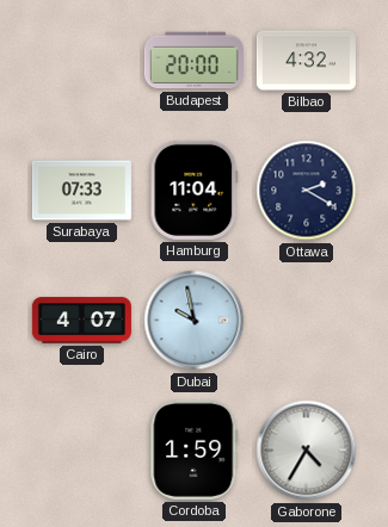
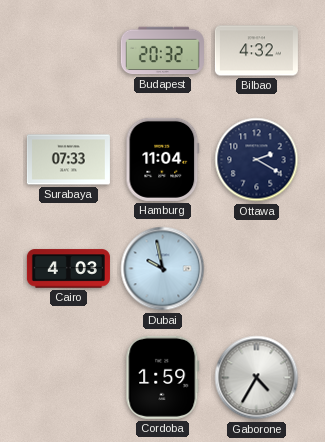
Budapest: 20:00 -> 20:32
Cairo: 4:07 -> 4:03
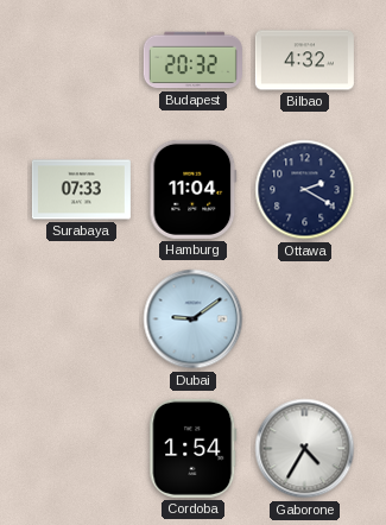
Cairo: 4:03 -> none
Dubai: 9:58 -> 9:09
Cordoba: 1:59 -> 1:54
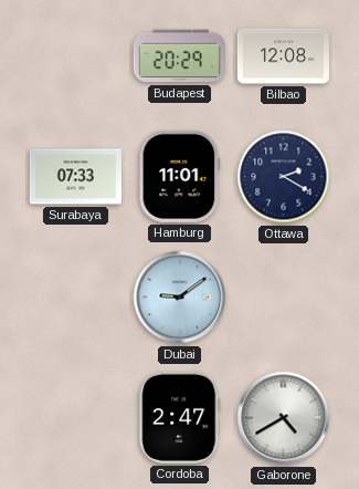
Budapest: 20:32 -> 20:29
Bilbao: 4:32 -> 12:08
Hamburg: 11:04 -> 11:01
Cordoba: 1:54 -> 2:47
Gaborone: 4:35 -> 4:40
